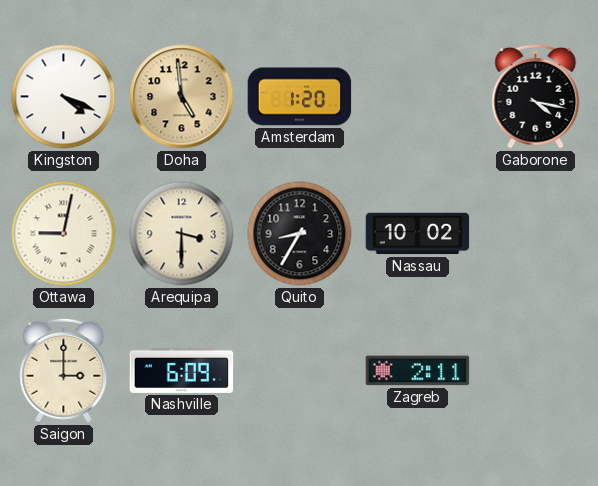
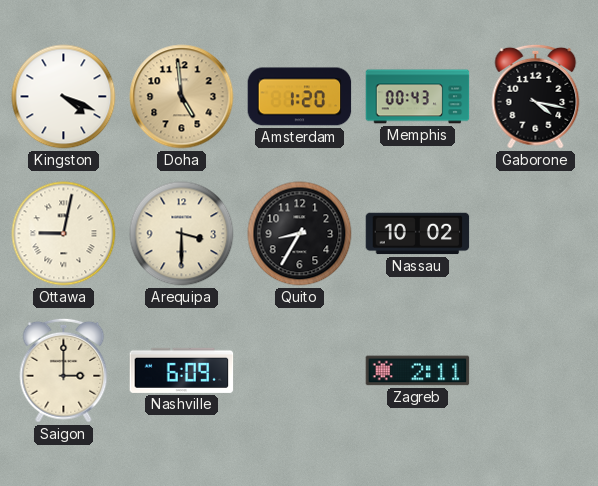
Memphis: none -> 00:43
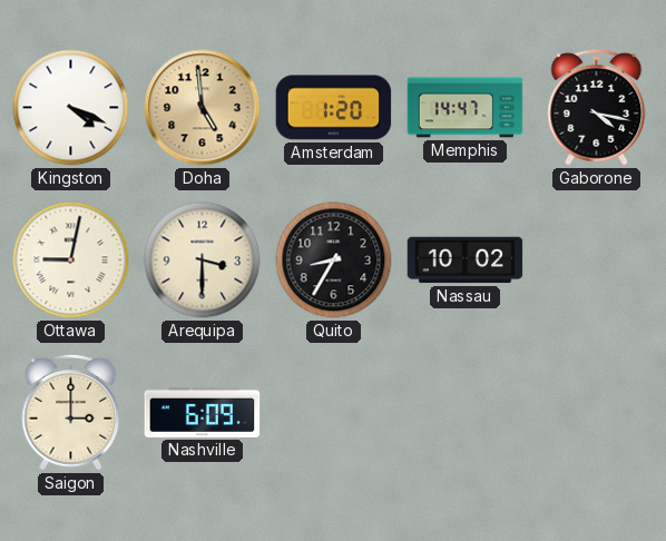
Memphis: 00:43 -> 14:47
Zagreb: 2:11 -> none
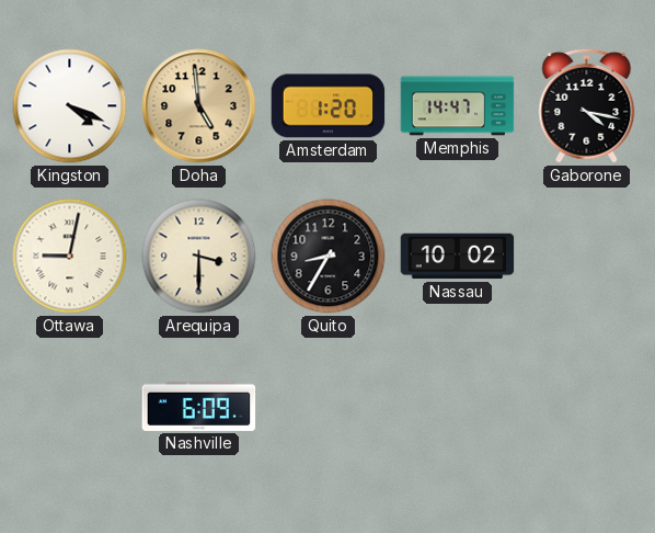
Saigon: 3:00 -> none
